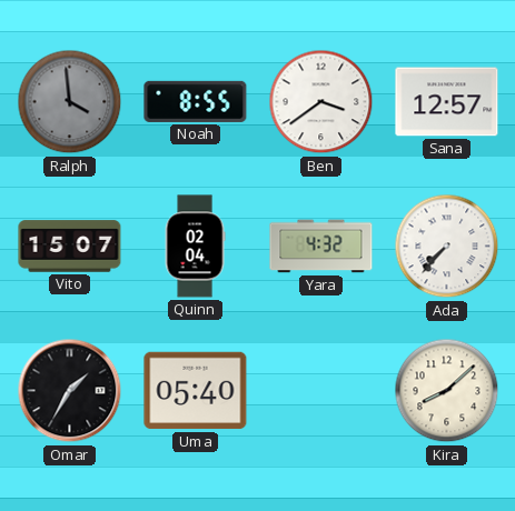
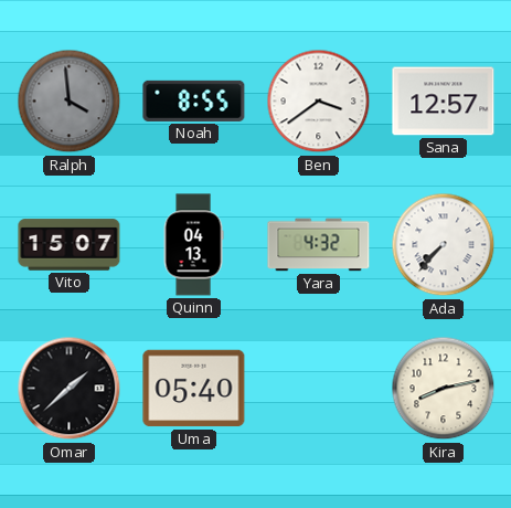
Quinn: 02:04 -> 04:13
Omar: 1:35 -> 1:38
Kira: 8:08 -> 8:13
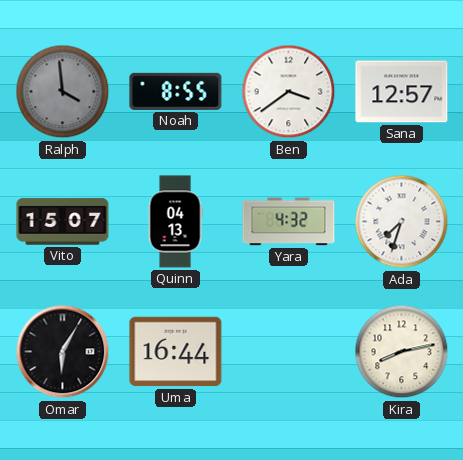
Ada: 7:37 -> 7:33
Omar: 1:38 -> 6:05
Uma: 05:40 -> 16:44
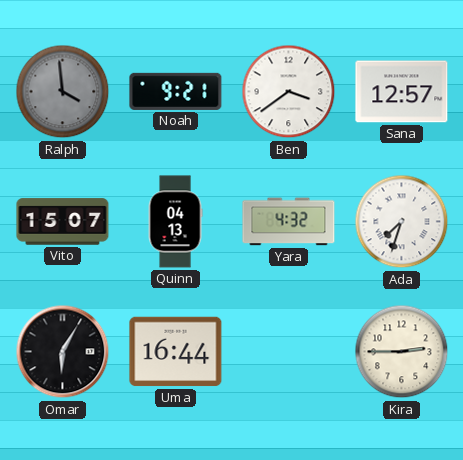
Noah: 8:55 -> 9:21
Kira: 8:13 -> 2:45
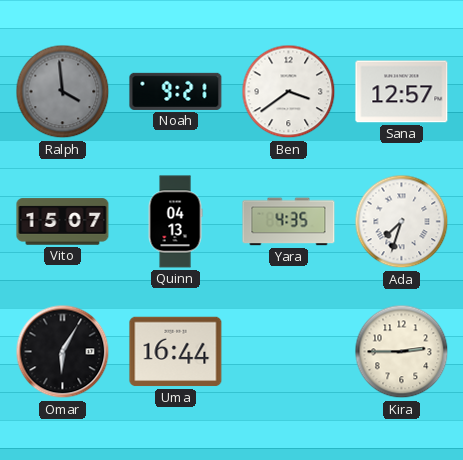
Yara: 4:32 -> 4:35
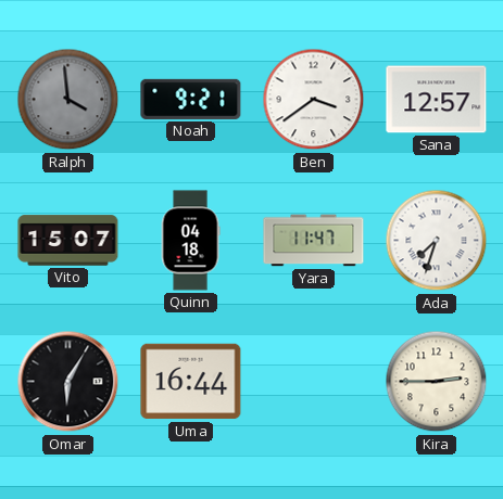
Quinn: 04:13 -> 04:18
Yara: 4:35 -> 11:47
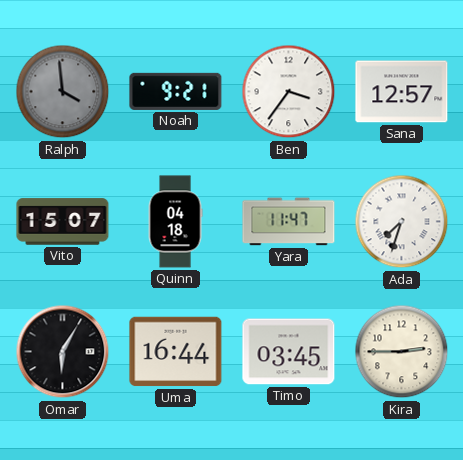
Ben: 3:39 -> 3:36
Timo: none -> 03:45
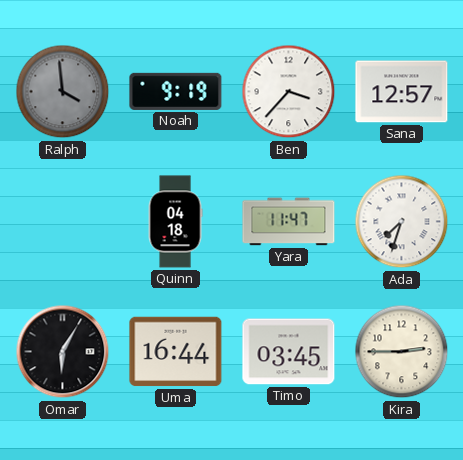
Noah: 9:21 -> 9:19
Ben: 3:36 -> 3:37
Vito: 15:07 -> none
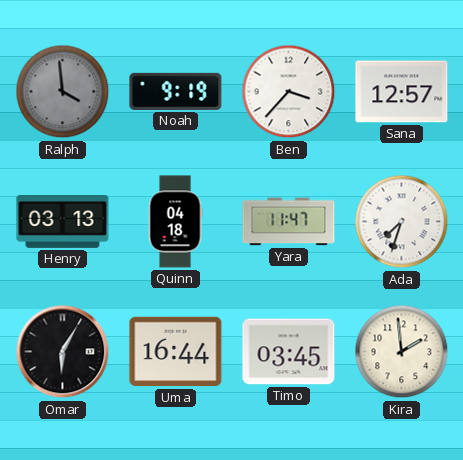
Henry: none -> 03:13
Kira: 2:45 -> 1:59
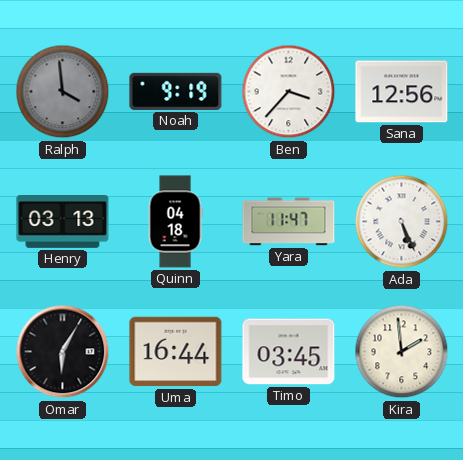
Sana: 12:57 -> 12:56
Ada: 7:33 -> 5:26
